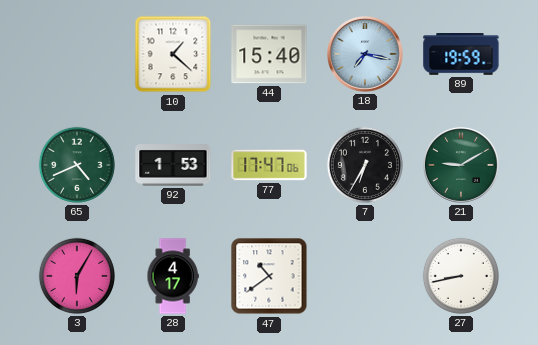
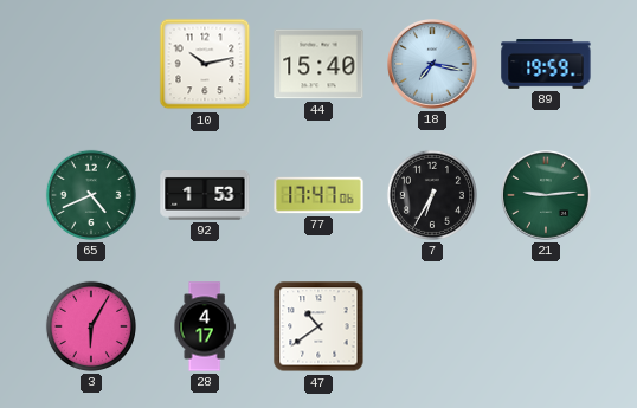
10: 1:22 -> 10:13
21: 9:10 -> 9:14
27: 8:43 -> none
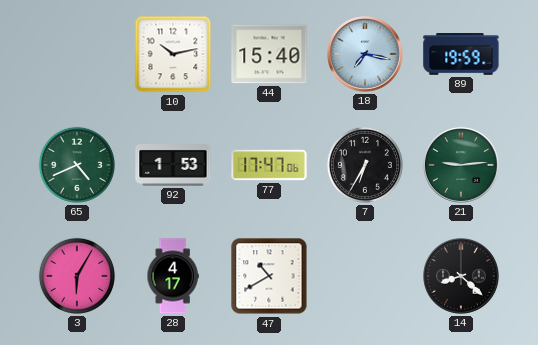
47: 10:39 -> 10:40
14: none -> 8:22
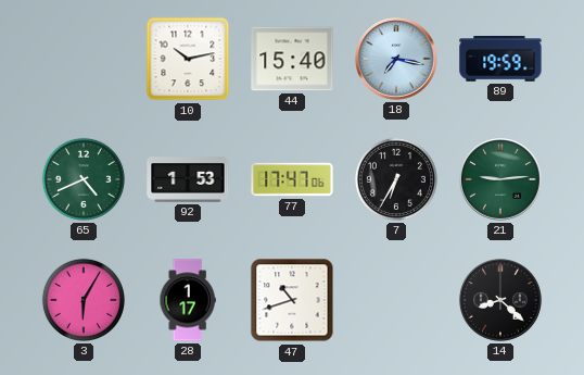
28: 4:17 -> 1:17
47: 10:40 -> 10:42
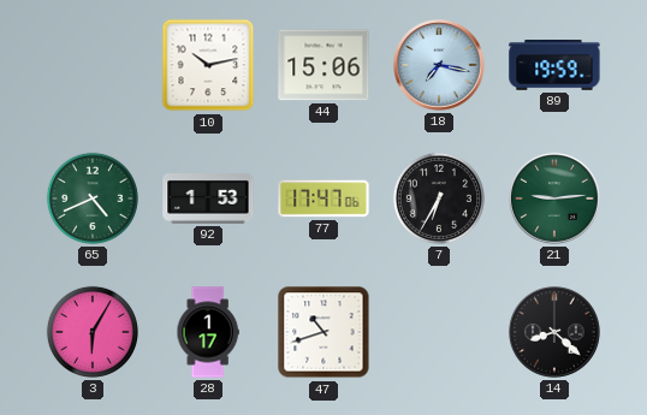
44: 15:40 -> 15:06
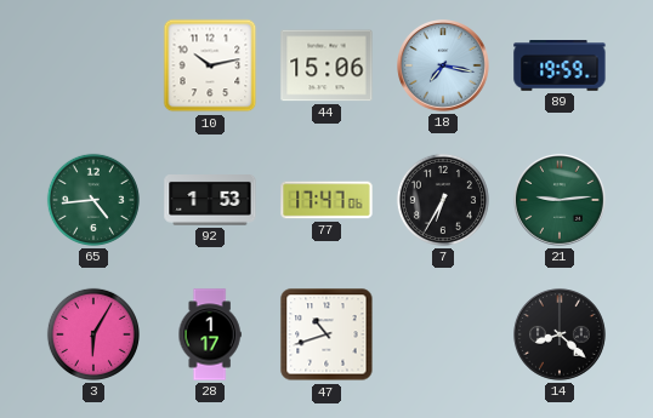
65: 4:41 -> 4:44
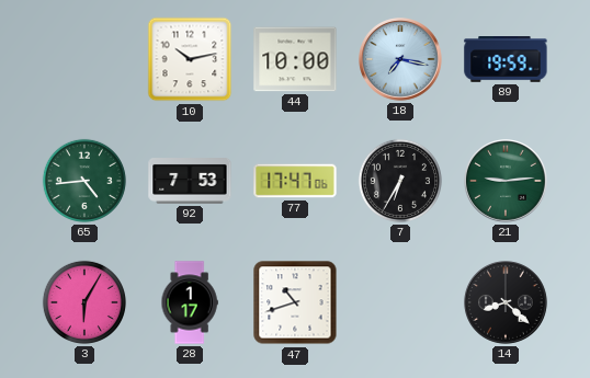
44: 15:06 -> 10:00
92: 1:53 -> 7:53
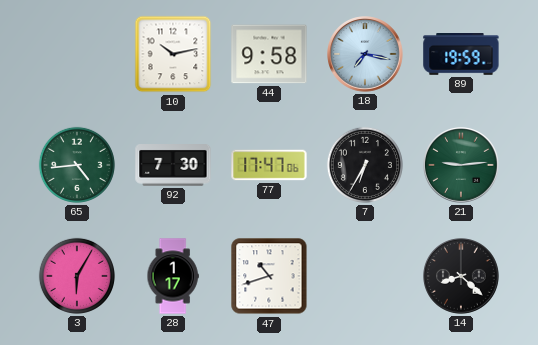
44: 10:00 -> 9:58
92: 7:53 -> 7:30
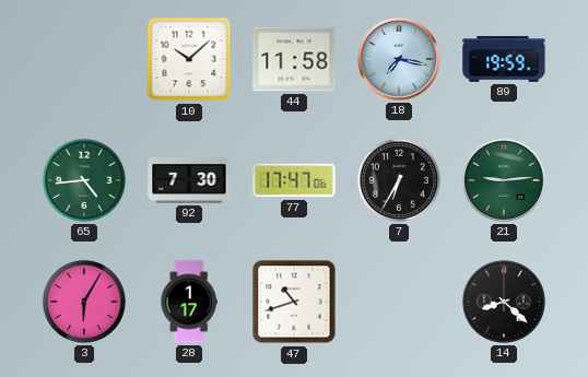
10: 10:13 -> 10:08
44: 9:58 -> 11:58
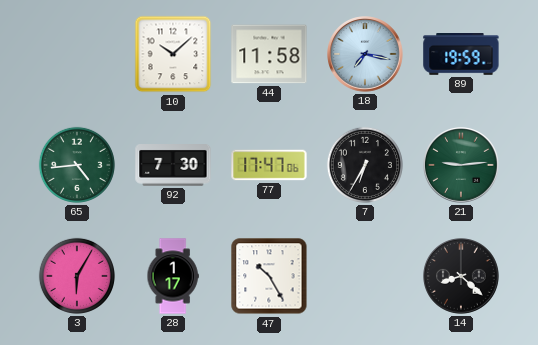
47: 10:42 -> 10:25
